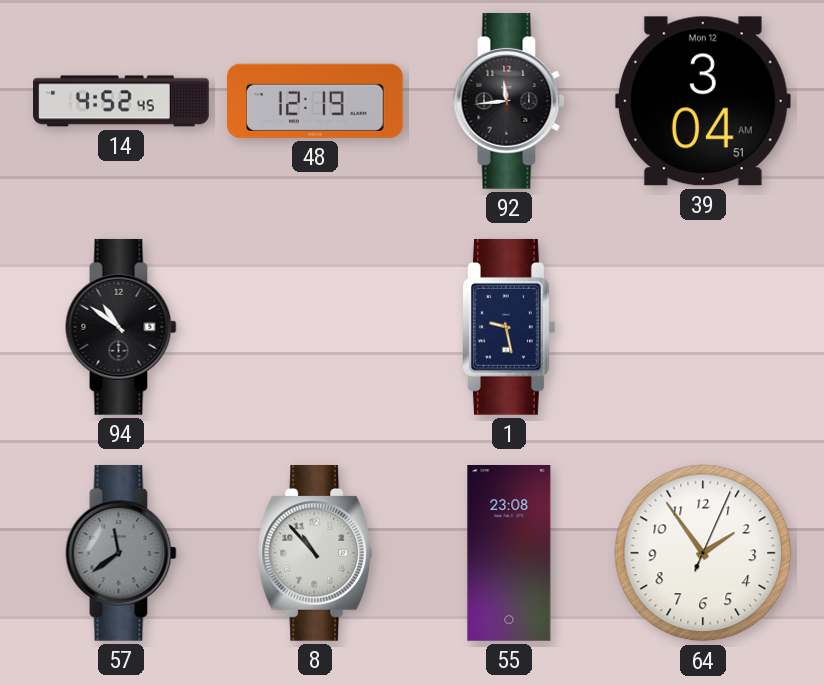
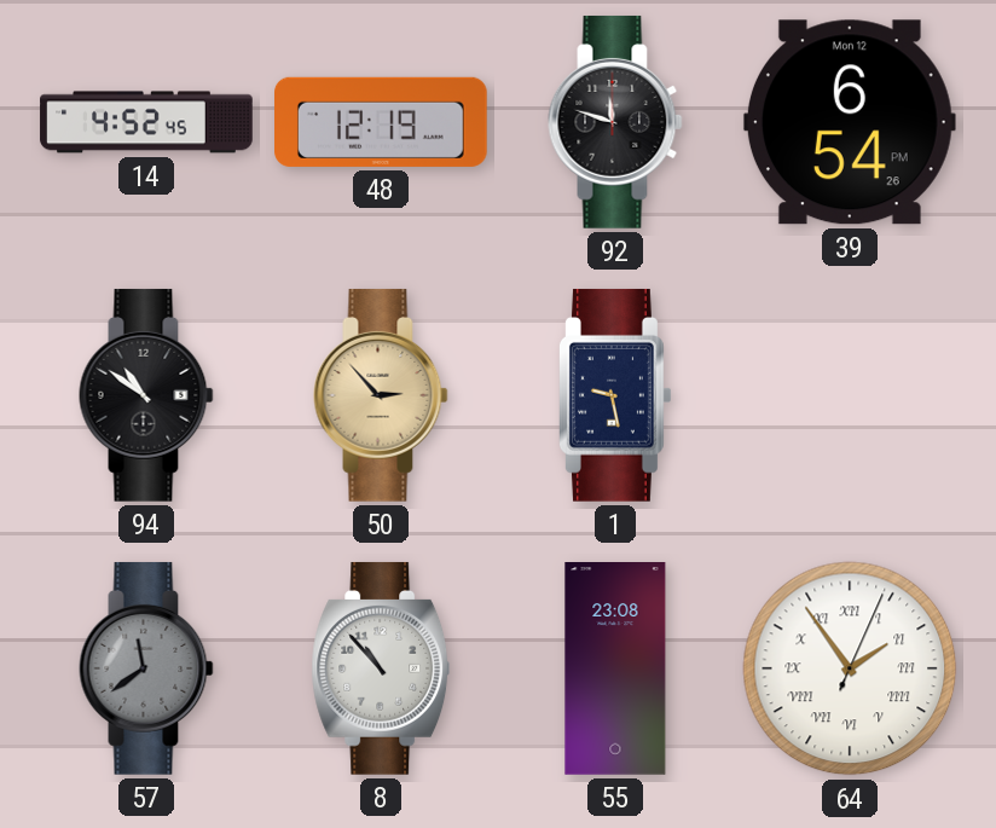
92: 11:44 -> 11:48
39: 3:04 -> 6:54
50: none -> 2:53
64 numerals: Arabic -> Roman
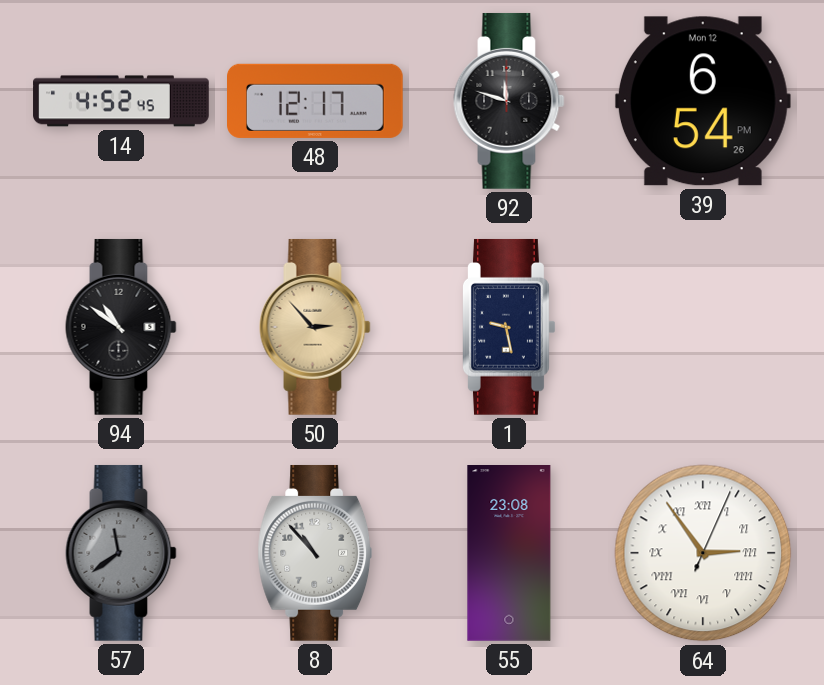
48: 12:19 -> 12:17
64: 1:54 -> 2:54
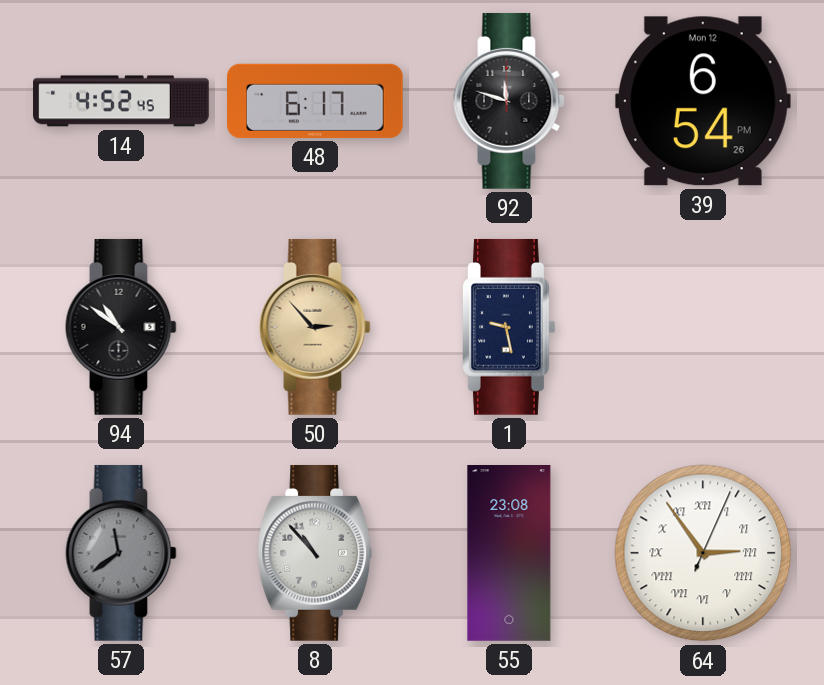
48: 12:17 -> 6:17
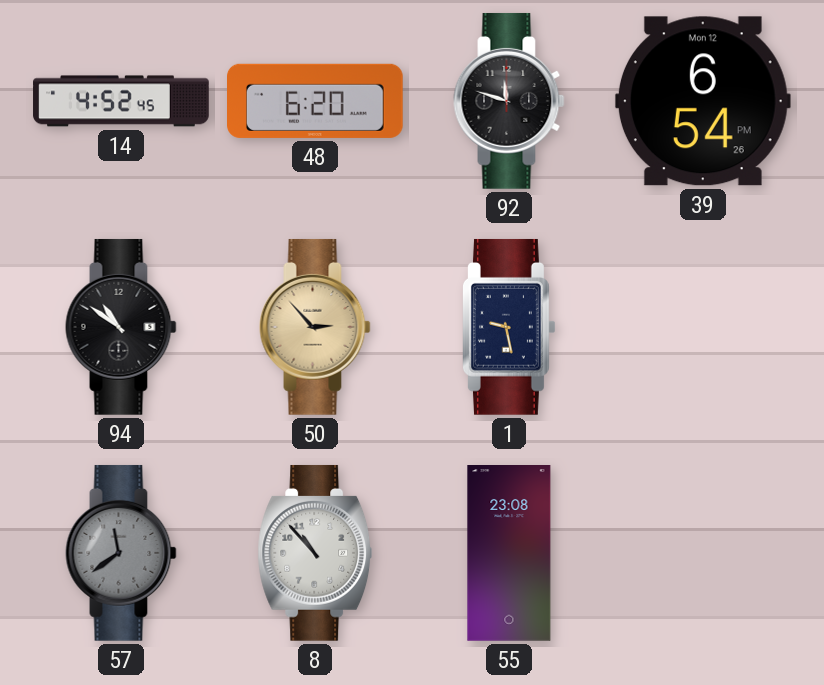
48: 6:17 -> 6:20
64: 2:54 -> none
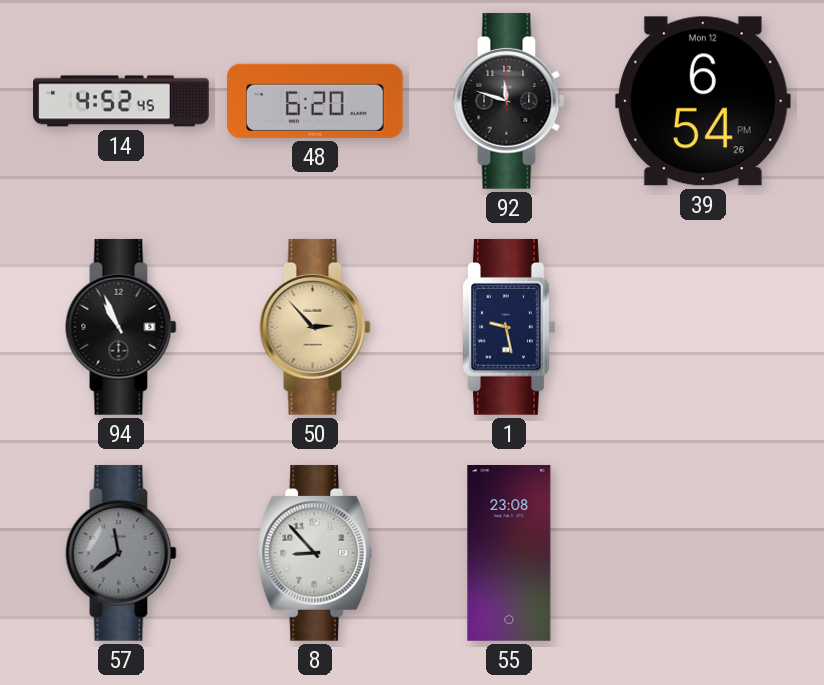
94: 10:51 -> 10:56
8: 10:53 -> 8:53
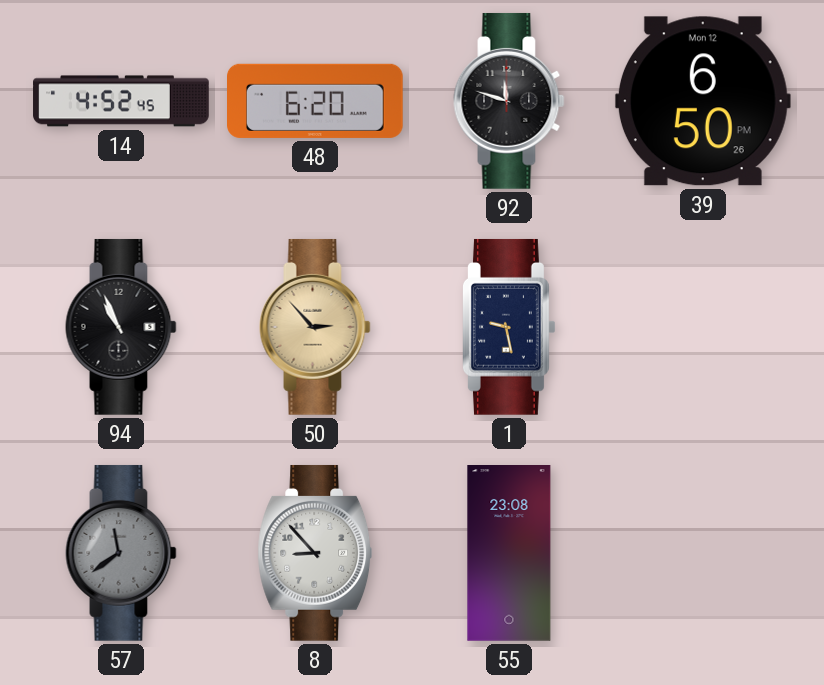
39: 6:54 -> 6:50
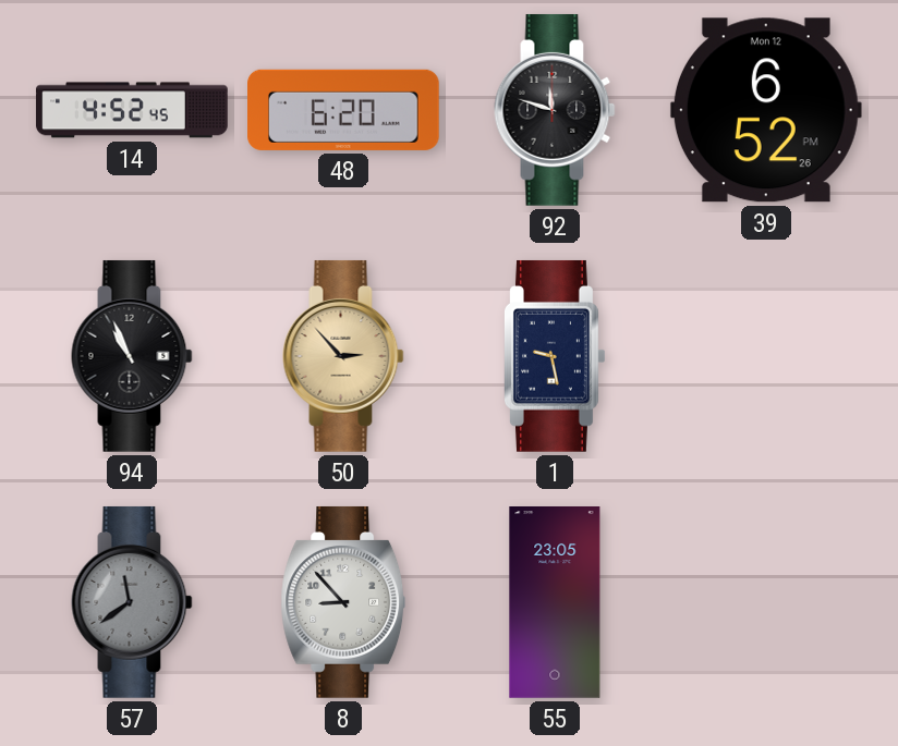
39: 6:50 -> 6:52
55: 23:08 -> 23:05
